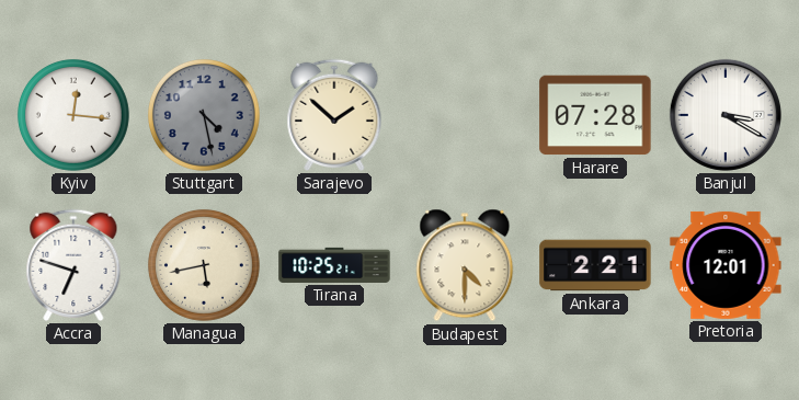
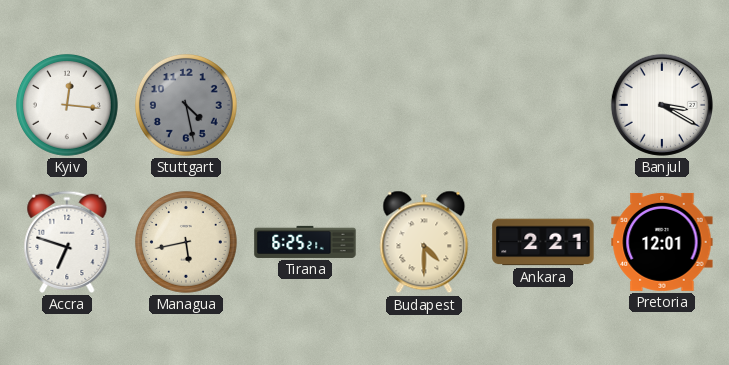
Sarajevo: 1:52 -> none
Harare: 07:28 -> none
Tirana: 10:25 -> 6:25
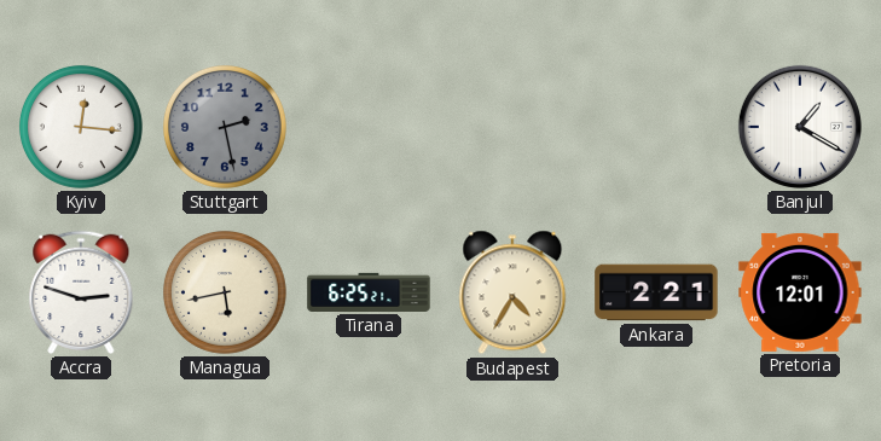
Stuttgart: 4:28 -> 2:28
Banjul: 3:20 -> 1:20
Accra: 6:48 -> 2:48
Budapest: 4:30 -> 4:35
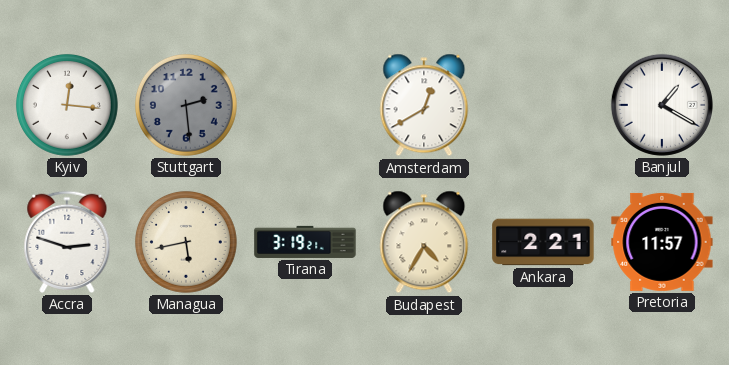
Stuttgart: 2:28 -> 2:29
Amsterdam: none -> 12:40
Tirana: 6:25 -> 3:19
Pretoria: 12:01 -> 11:57
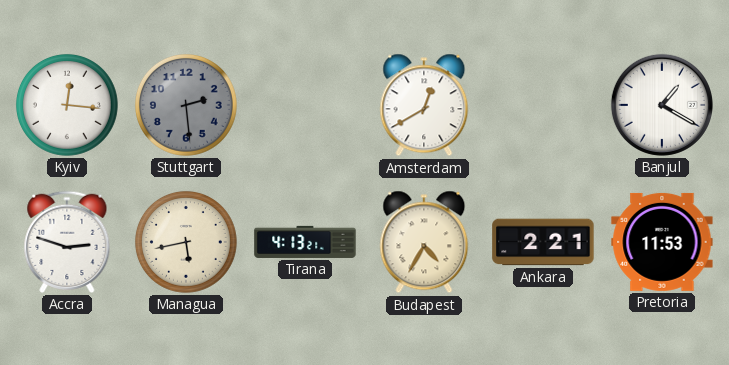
Tirana: 3:19 -> 4:13
Pretoria: 11:57 -> 11:53
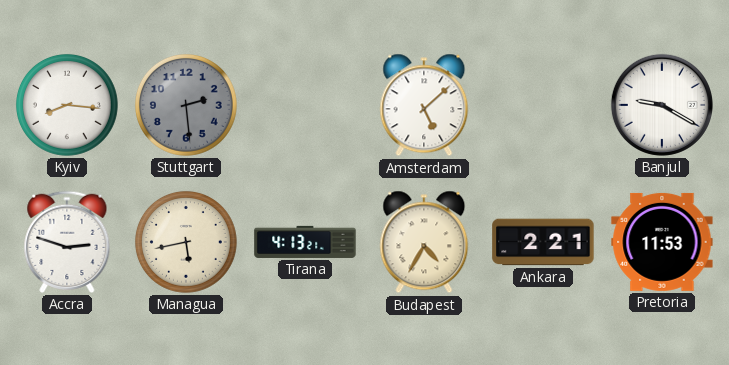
Kyiv: 12:16 -> 8:16
Amsterdam: 12:40 -> 5:08
Banjul: 1:20 -> 9:20
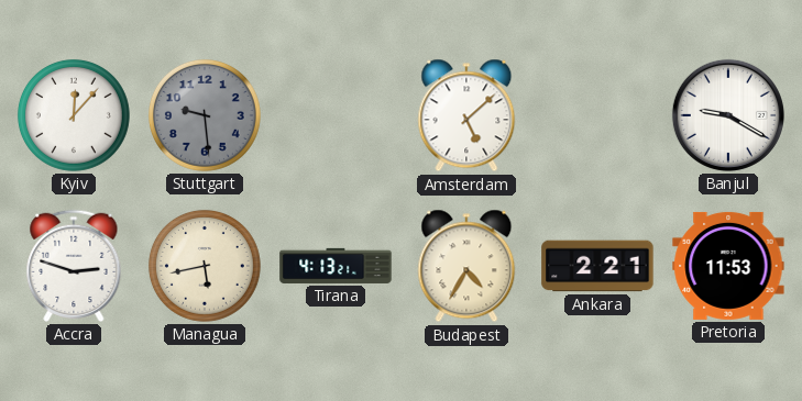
Kyiv: 8:16 -> 12:07
Stuttgart: 2:29 -> 9:29
